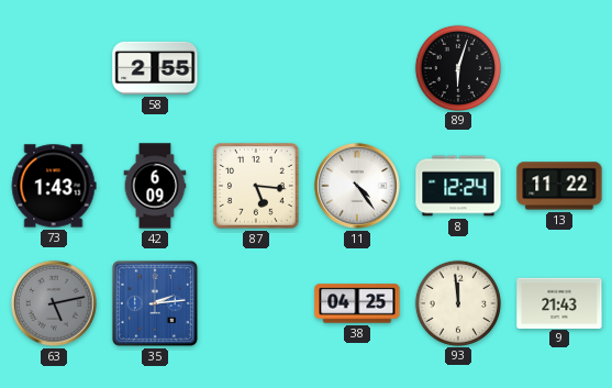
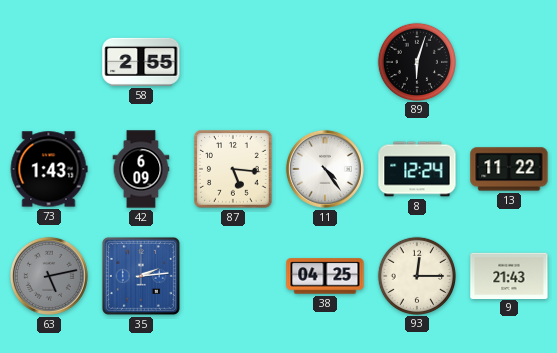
93: 11:59 -> 12:15
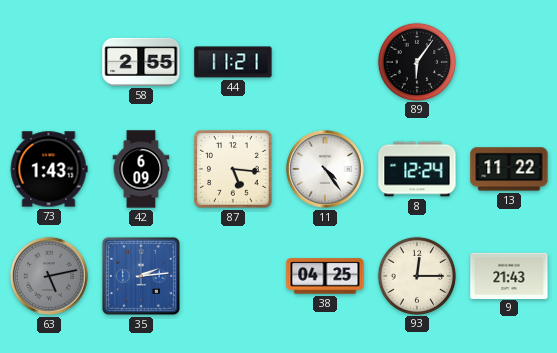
44: none -> 11:21
89: 6:03 -> 6:06
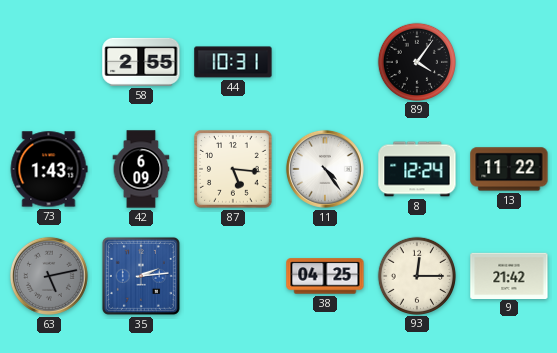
44: 11:21 -> 10:31
89: 6:06 -> 4:06
9: 21:43 -> 21:42
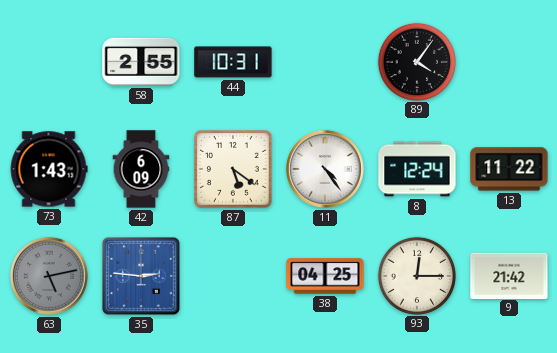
87: 5:16 -> 5:21
35: 2:14 -> 2:46
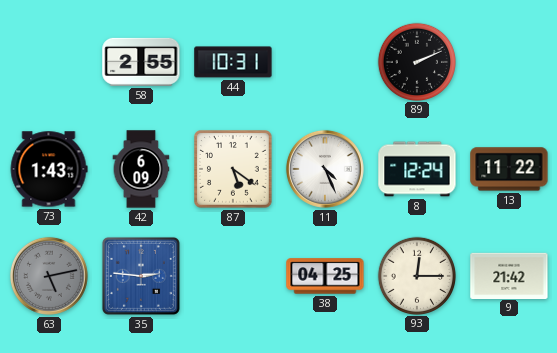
89: 4:06 -> 2:11
11: 4:24 -> 4:26
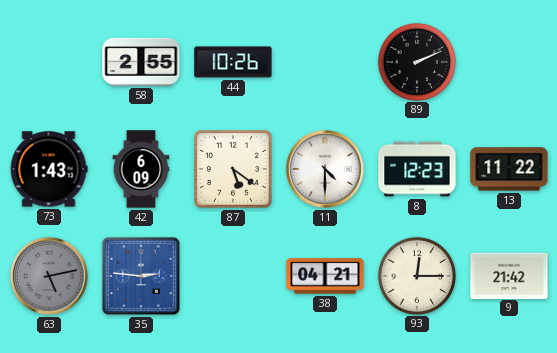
44: 10:31 -> 10:26
11: 4:26 -> 4:30
8: 12:24 -> 12:23
38: 04:25 -> 04:21
